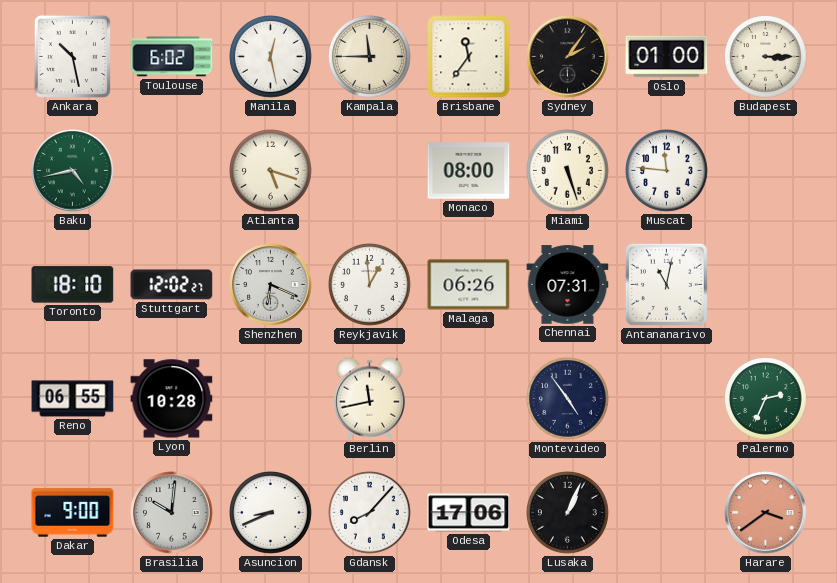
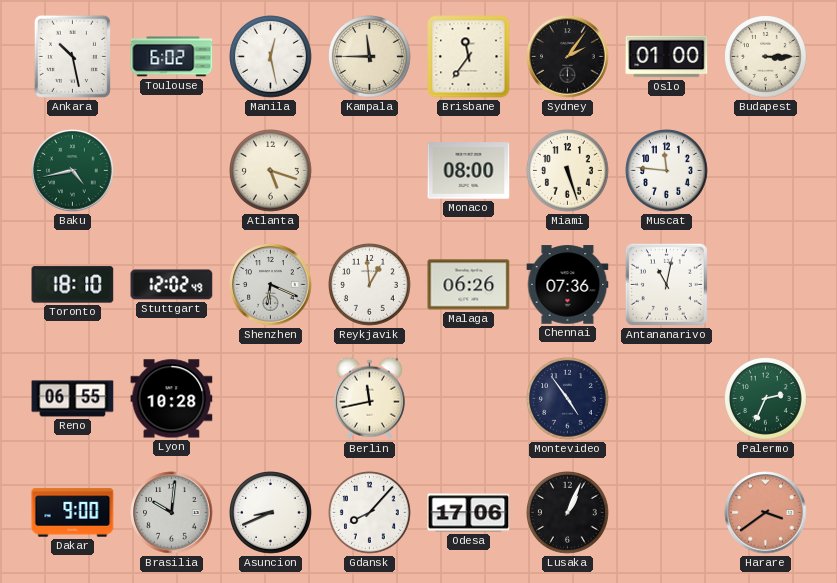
Stuttgart: 12:02:27 -> 12:02:49
Chennai: 07:31 -> 07:36
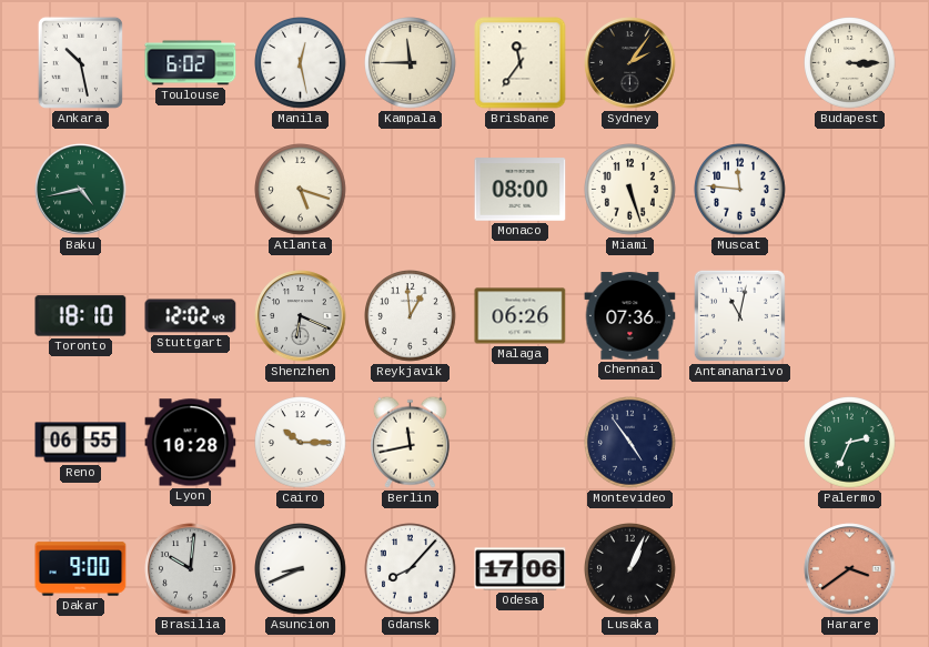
Oslo: 01:00 -> none
Cairo: none -> 10:15
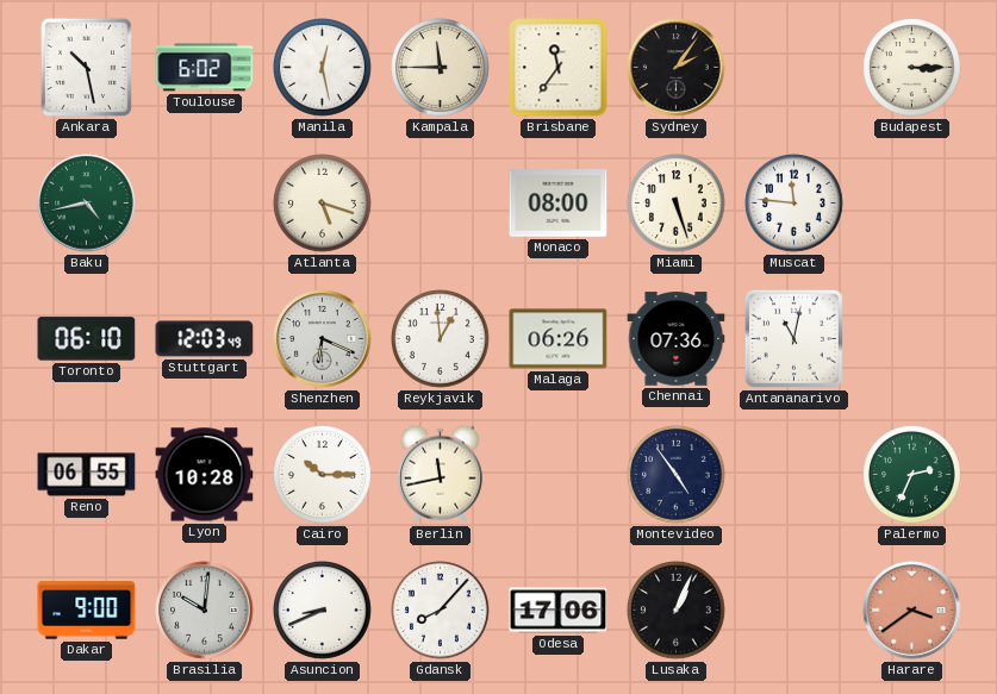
Toronto: 18:10 -> 06:10
Stuttgart: 12:02 -> 12:03
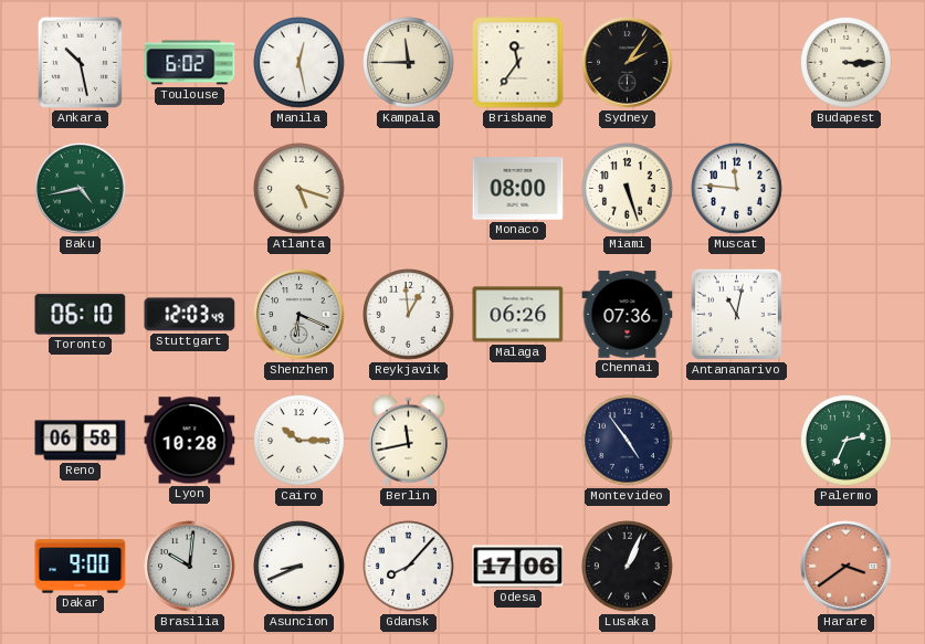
Reno: 06:55 -> 06:58
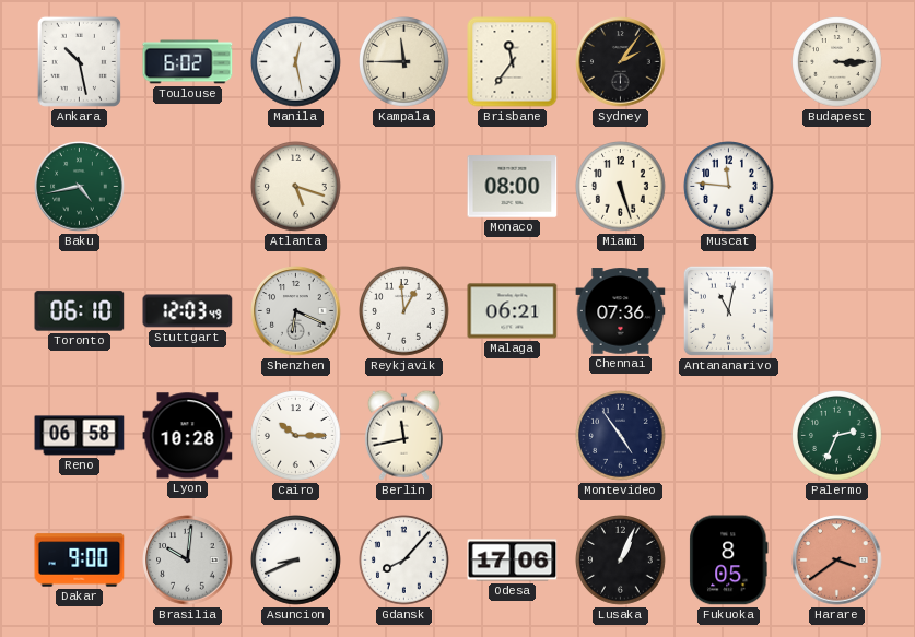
Malaga: 06:26 -> 06:21
Fukuoka: none -> 8:05
